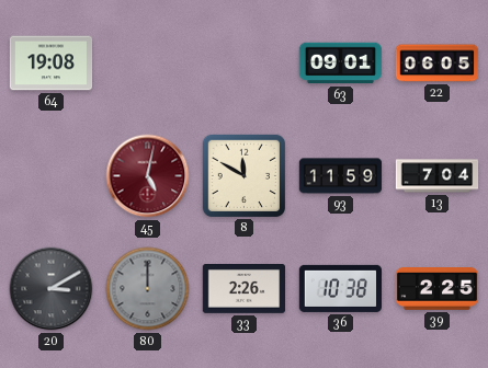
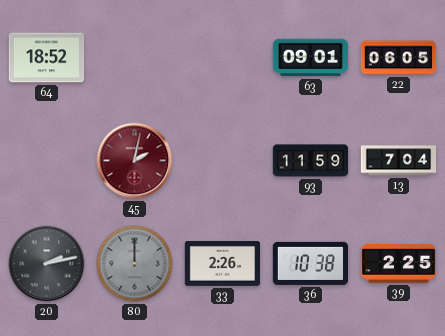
64: 19:08 -> 18:52
45: 5:02 -> 2:02
8: 11:50 -> none
20: 3:10 -> 2:13
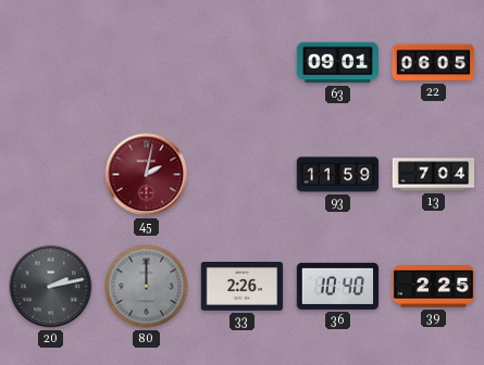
64: 18:52 -> none
36: 10:38 -> 10:40
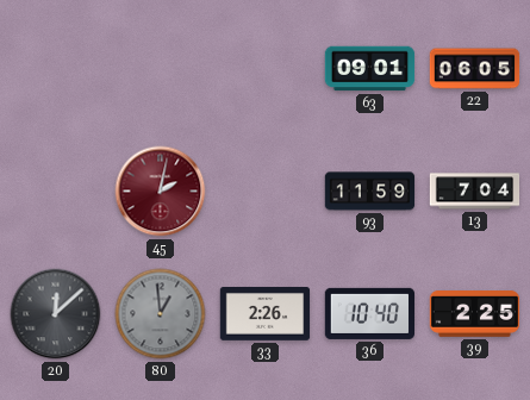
20: 2:13 -> 12:08
80: 12:00 -> 12:59
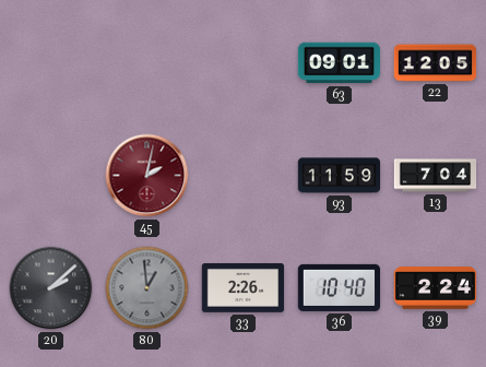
22: 06:05 -> 12:05
20: 12:08 -> 2:08
39: 2:25 -> 2:24
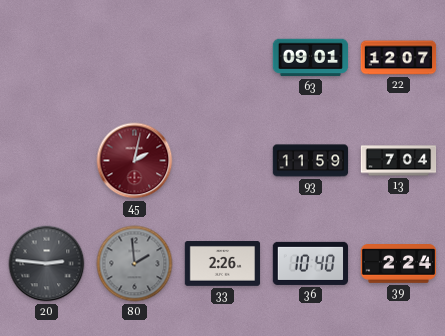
22: 12:05 -> 12:07
20: 2:08 -> 2:46
80: 12:59 -> 1:59
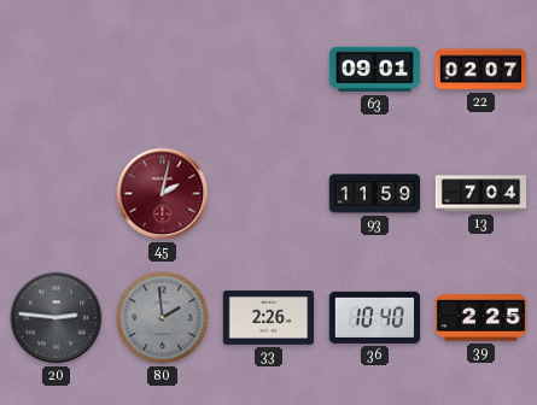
22: 12:07 -> 02:07
39: 2:24 -> 2:25
